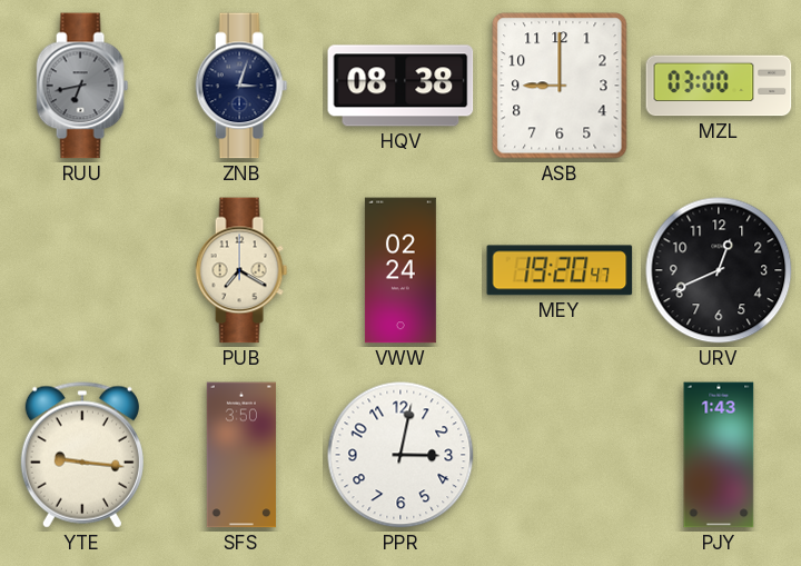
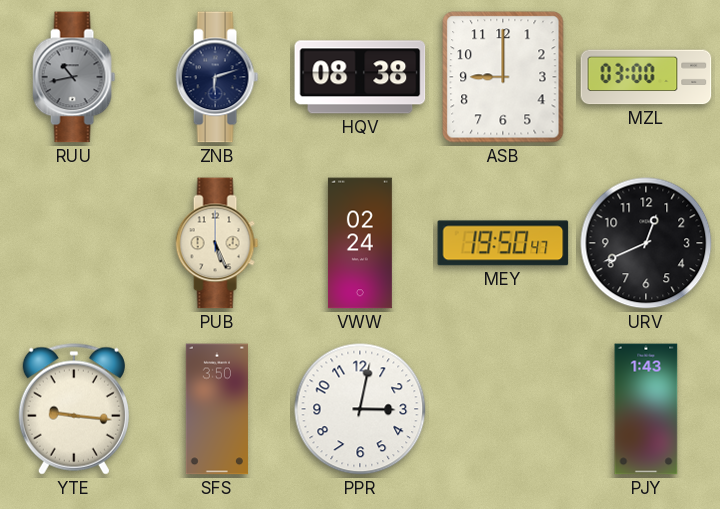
RUU: 6:43 -> 10:43
ZNB: 3:03 -> 6:12
PUB: 7:20 -> 5:26
MEY: 19:20 -> 19:50
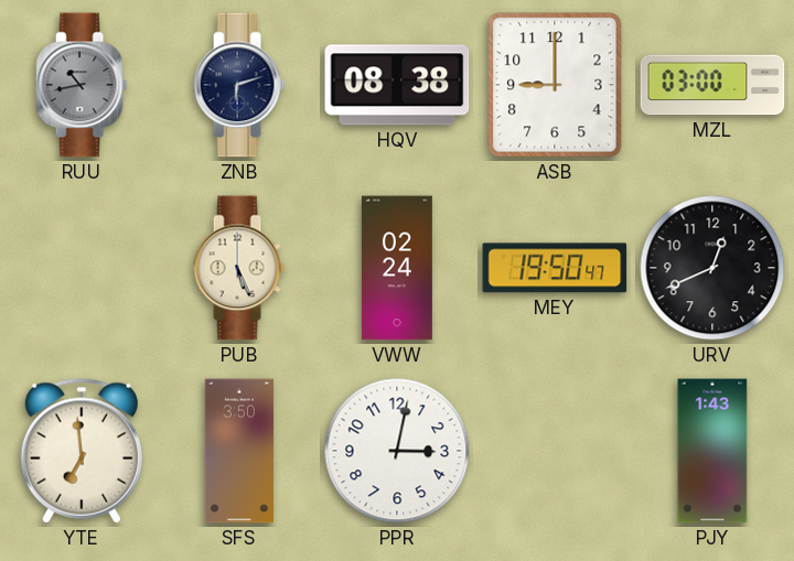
YTE: 9:16 -> 6:59
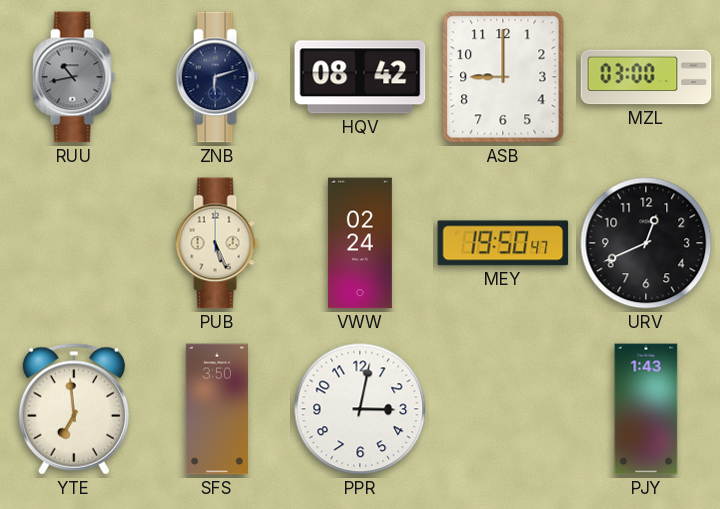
HQV: 08:38 -> 08:42
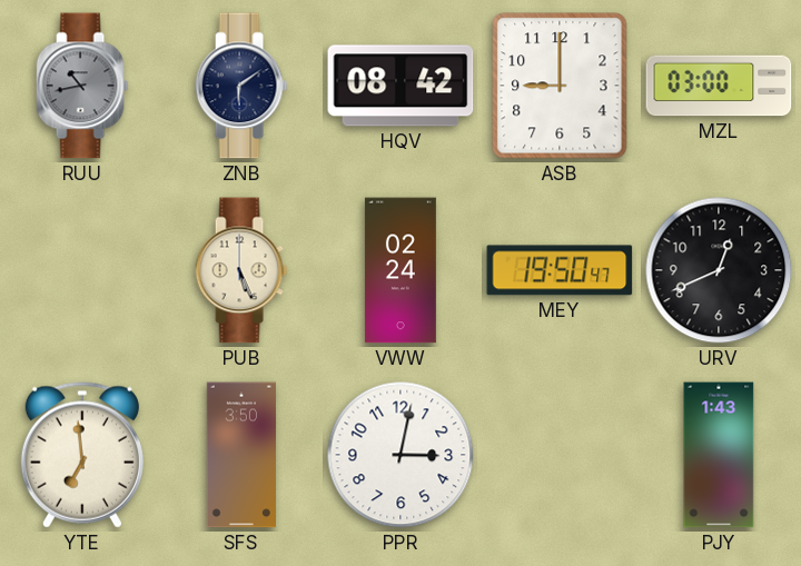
ZNB: 6:12 -> 6:09
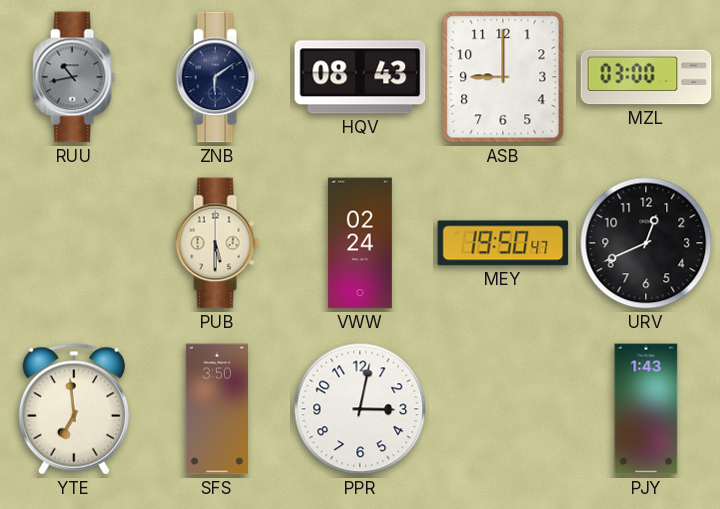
HQV: 08:42 -> 08:43
PUB: 5:26 -> 5:30
